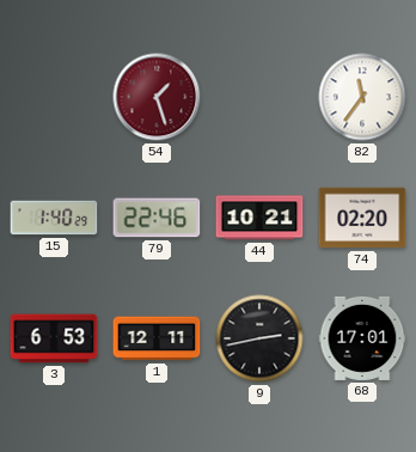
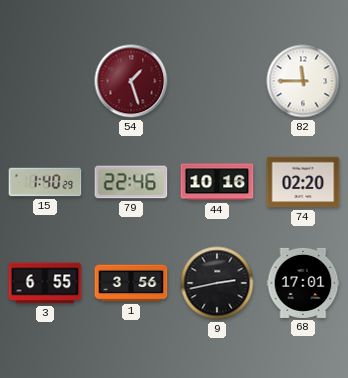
82: 11:36 -> 11:45
44: 10:21 -> 10:16
3: 6:53 -> 6:55
1: 12:11 -> 3:56
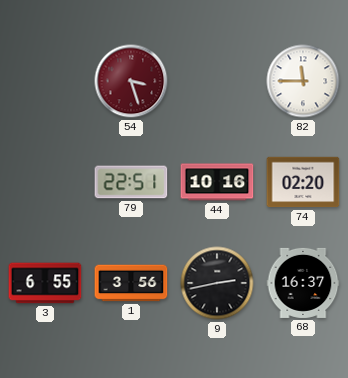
54: 1:27 -> 3:27
15: 1:40 -> none
79: 22:46 -> 22:51
68: 17:01 -> 16:37
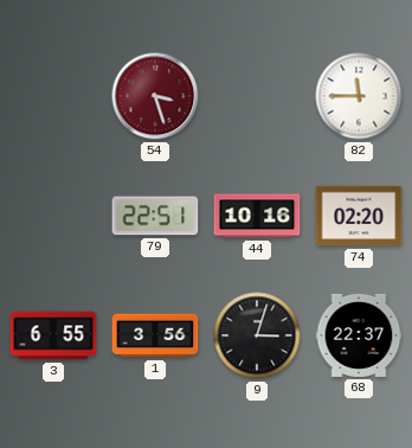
9: 2:43 -> 3:03
68: 16:37 -> 22:37
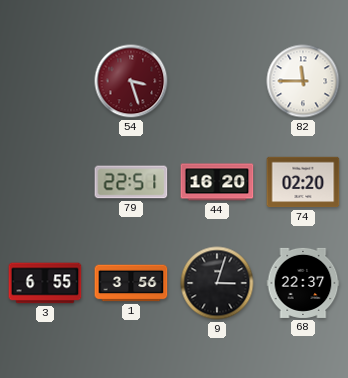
44: 10:16 -> 16:20
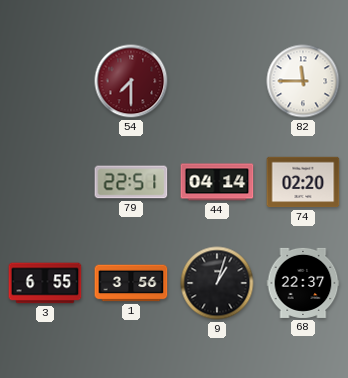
54: 3:27 -> 7:30
44: 16:20 -> 04:14
9: 3:03 -> 1:03
